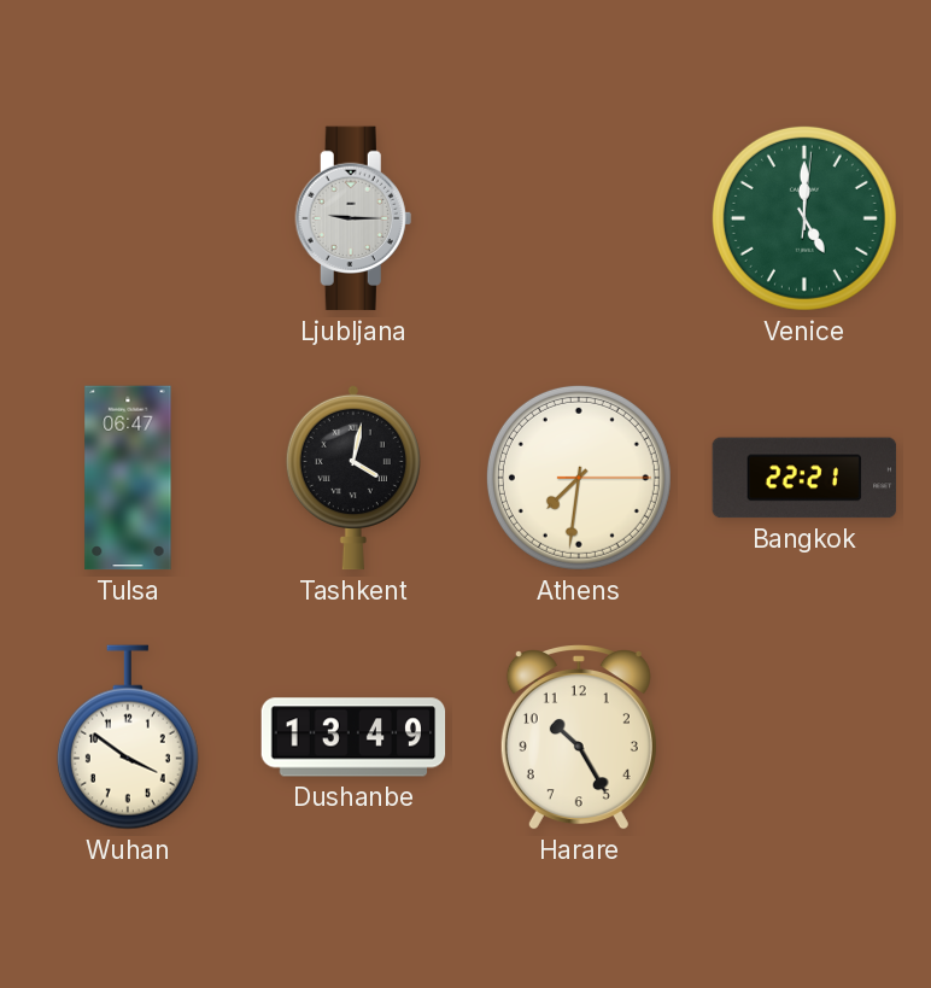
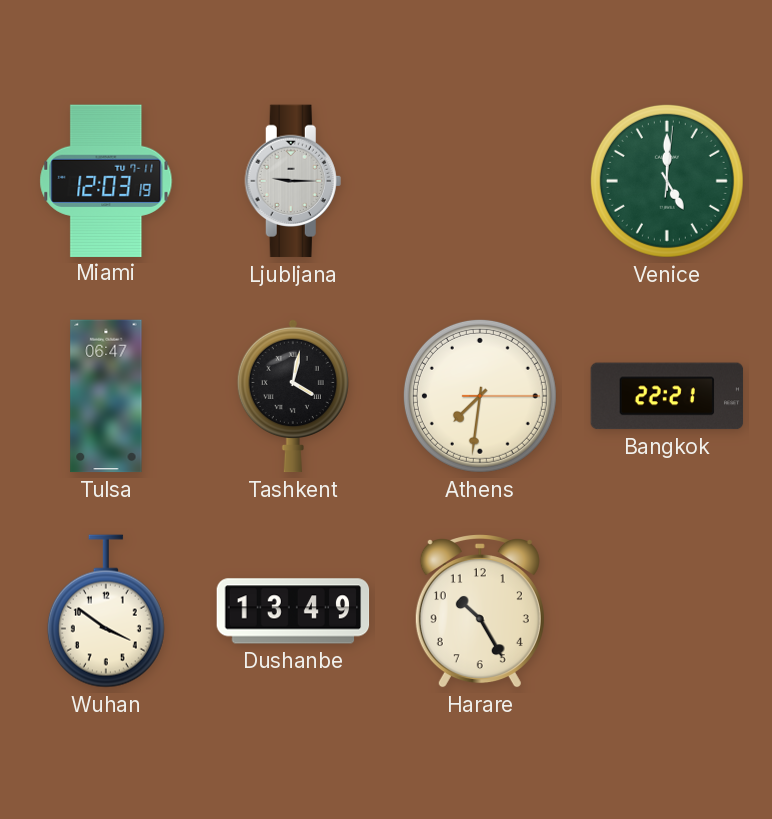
Miami: none -> 12:03
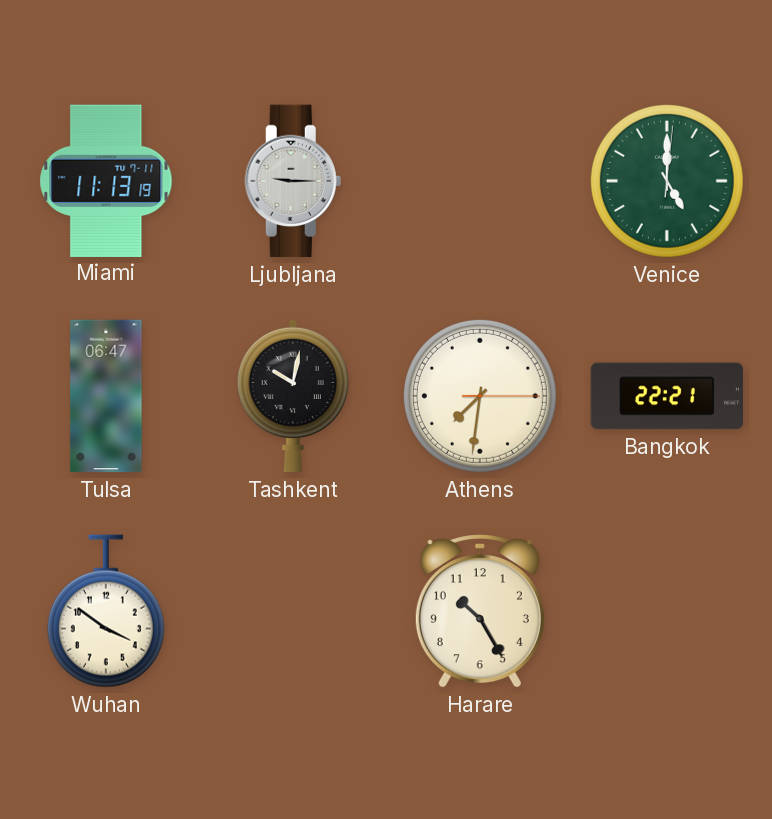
Miami: 12:03 -> 11:13
Tashkent: 4:02 -> 10:02
Dushanbe: 13:49 -> none
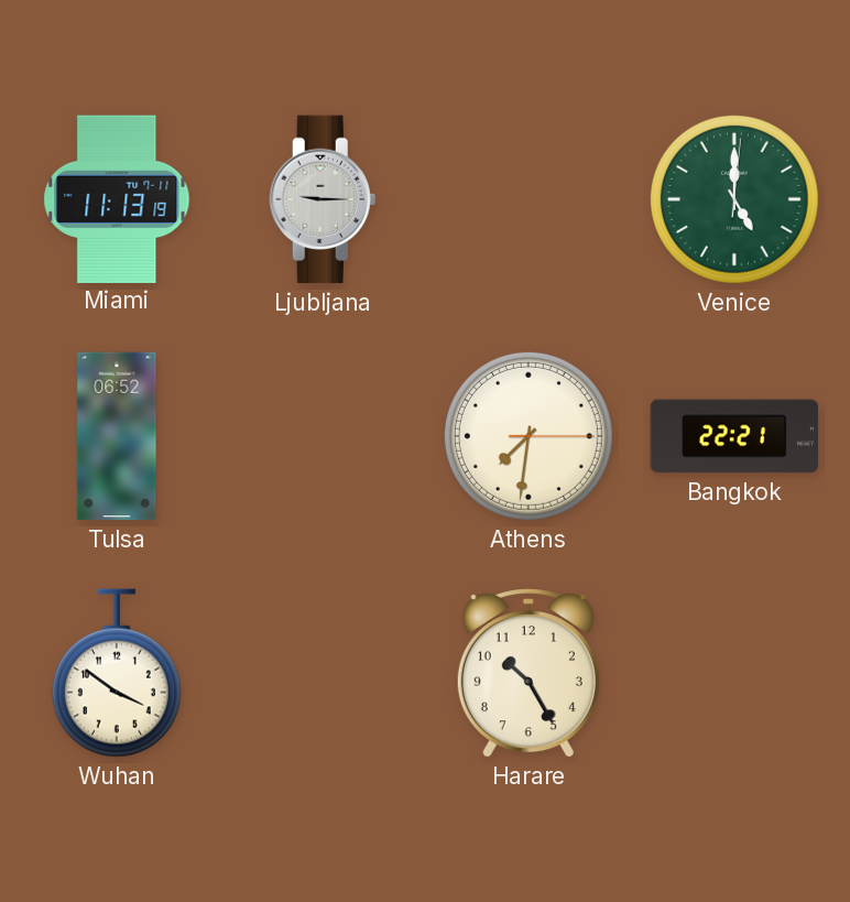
Tulsa: 06:47 -> 06:52
Tashkent: 10:02 -> none
